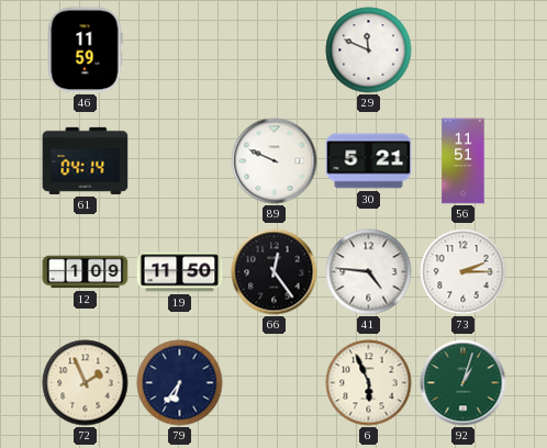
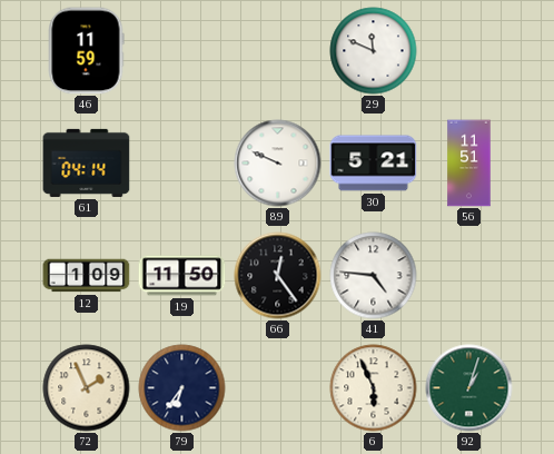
73: 2:15 -> none
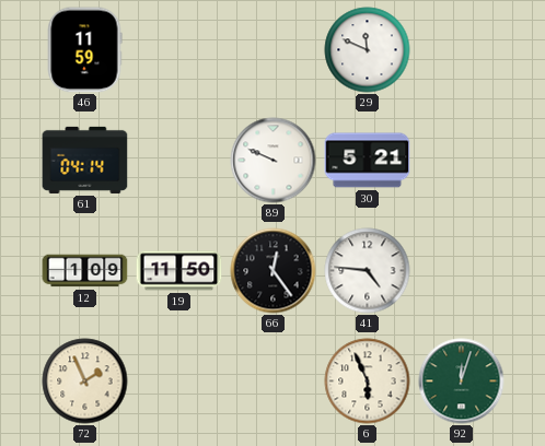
56: 11:51 -> none
79: 6:36 -> none
92: 1:03 -> 12:03
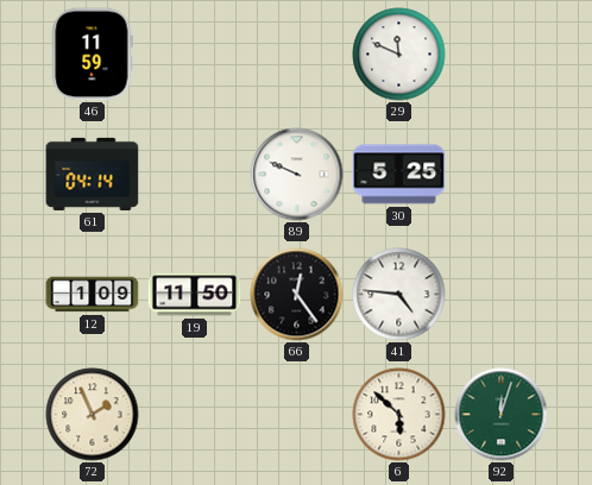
30: 5:21 -> 5:25
6: 5:56 -> 5:52
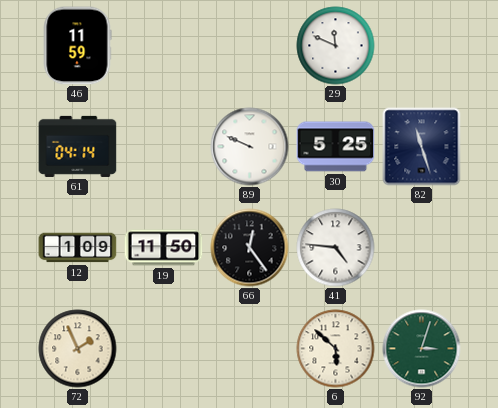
82: none -> 11:27
92: 12:03 -> 3:03
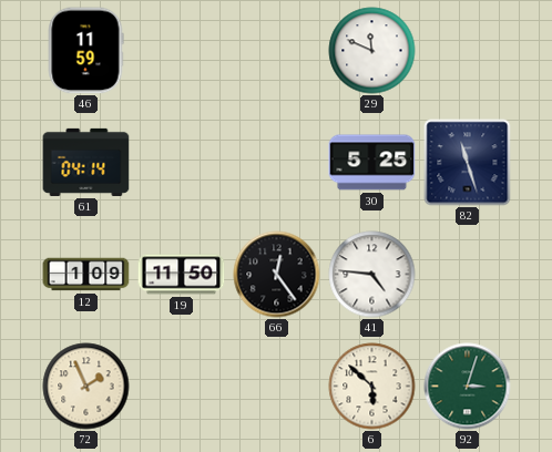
89: 9:49 -> none
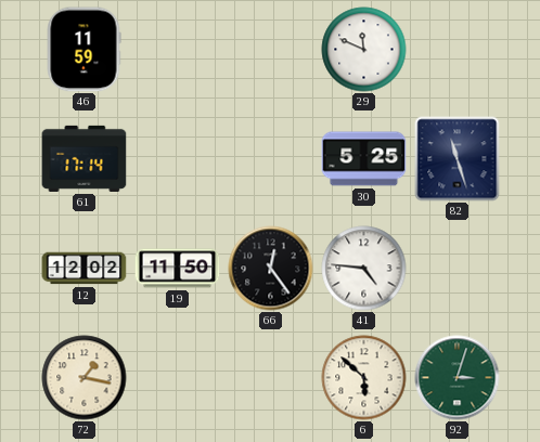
61: 04:14 -> 17:14
12: 1:09 -> 12:02
72: 1:56 -> 1:17
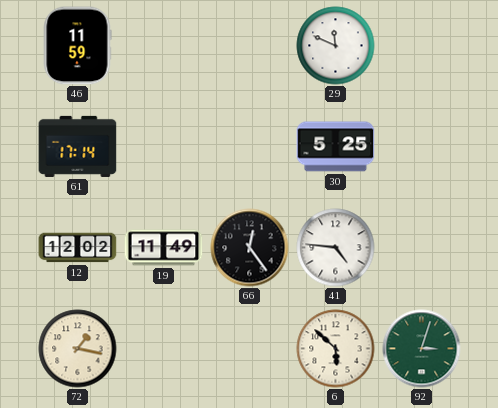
82: 11:27 -> none
19: 11:50 -> 11:49
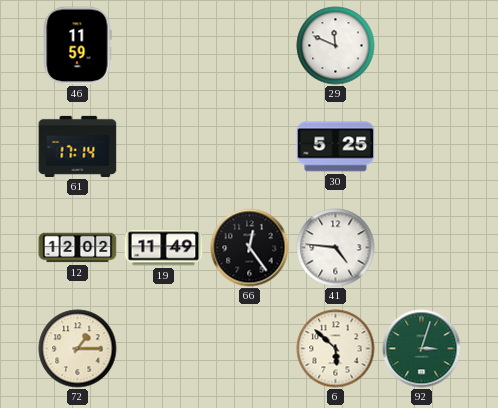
72: 1:17 -> 1:15
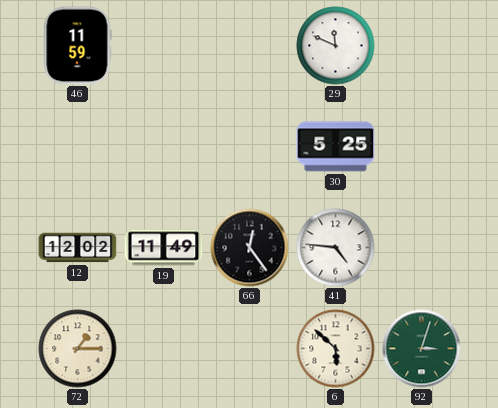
61: 17:14 -> none
